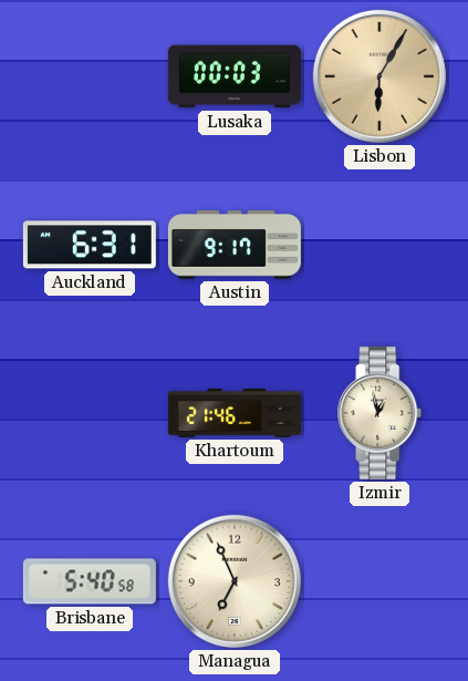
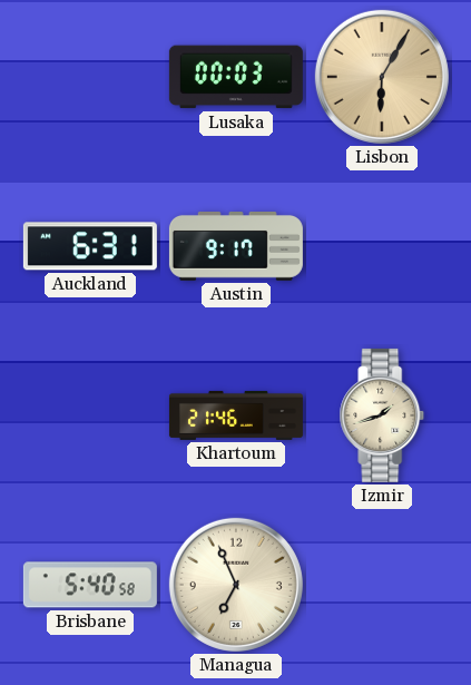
Izmir: 12:58 -> 1:42
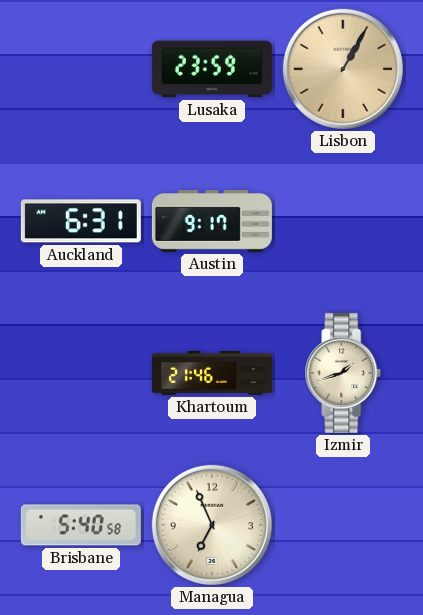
Lusaka: 00:03 -> 23:59
Lisbon: 6:05 -> 1:05
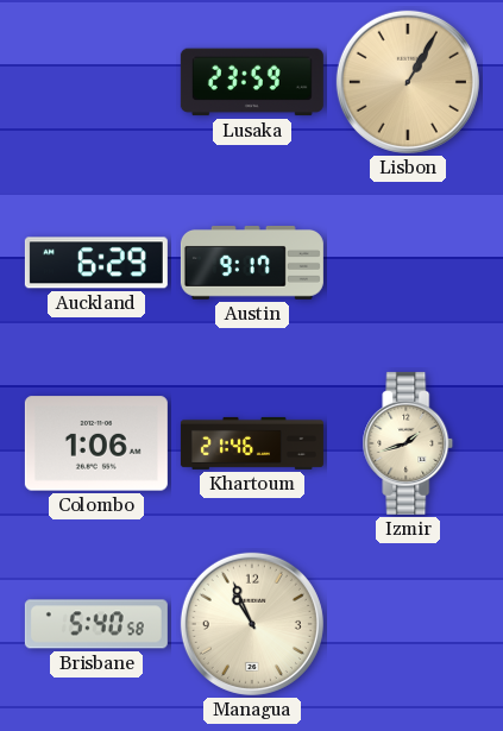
Auckland: 6:31 -> 6:29
Colombo: none -> 1:06
Managua: 6:56 -> 10:56
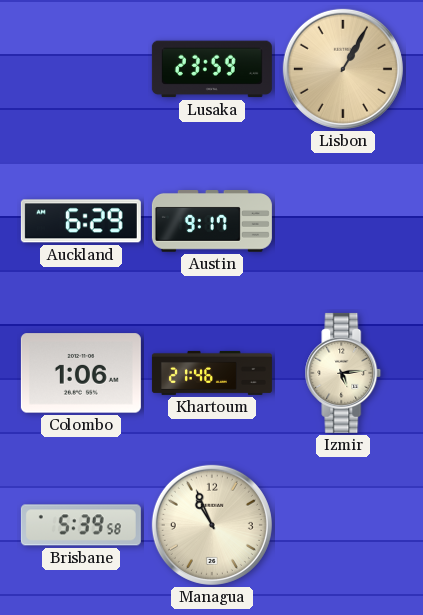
Izmir: 1:42 -> 5:14
Brisbane: 5:40 -> 5:39
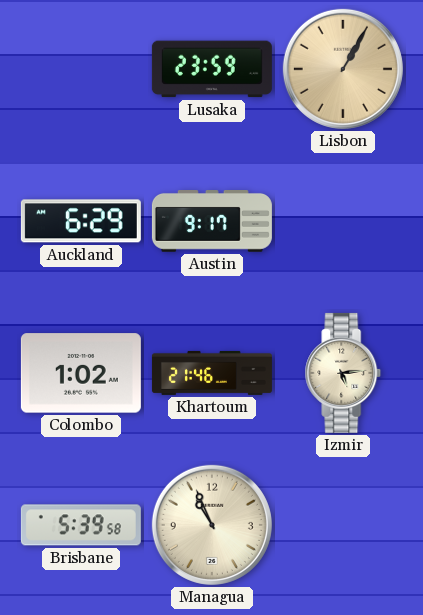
Colombo: 1:06 -> 1:02
